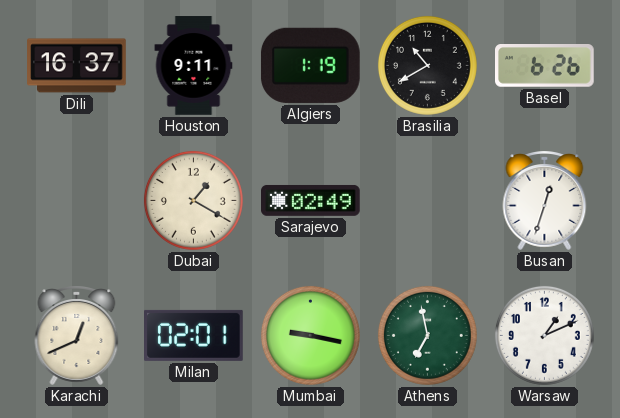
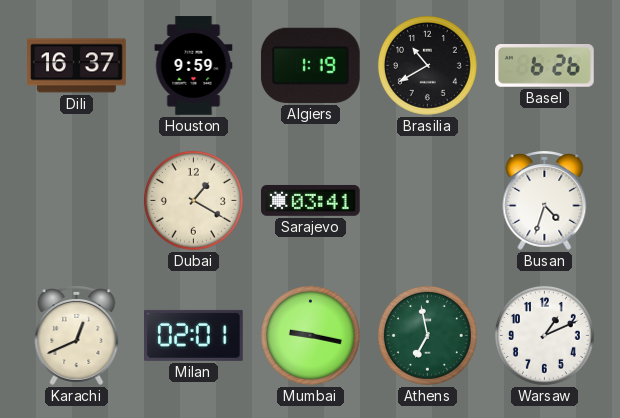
Houston: 9:11 -> 9:59
Sarajevo: 02:49 -> 03:41
Busan: 12:33 -> 4:33
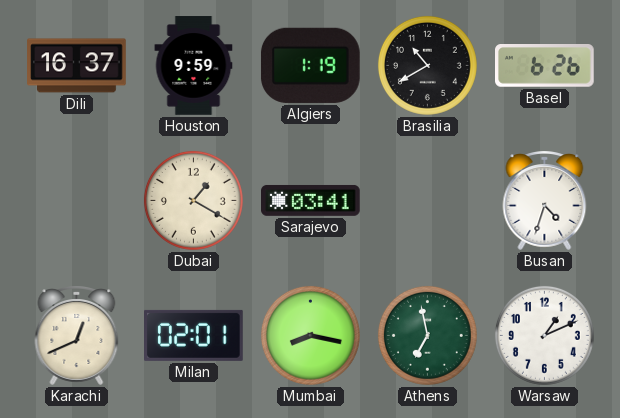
Mumbai: 9:17 -> 8:17
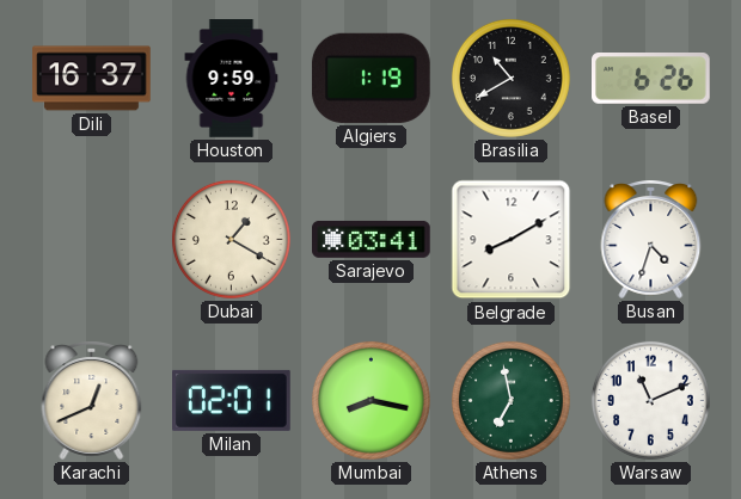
Belgrade: none -> 8:10
Warsaw: 1:11 -> 11:11
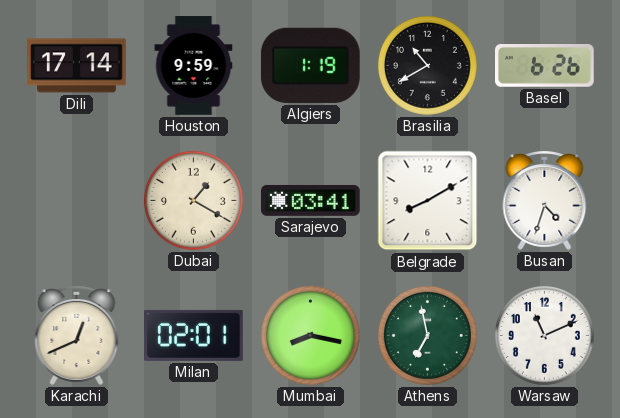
Dili: 16:37 -> 17:14
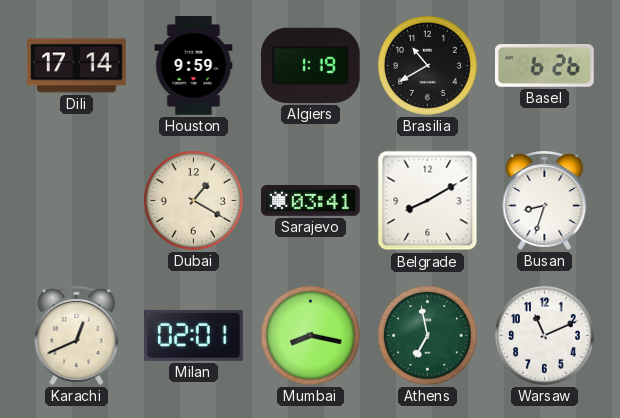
Busan: 4:33 -> 8:33
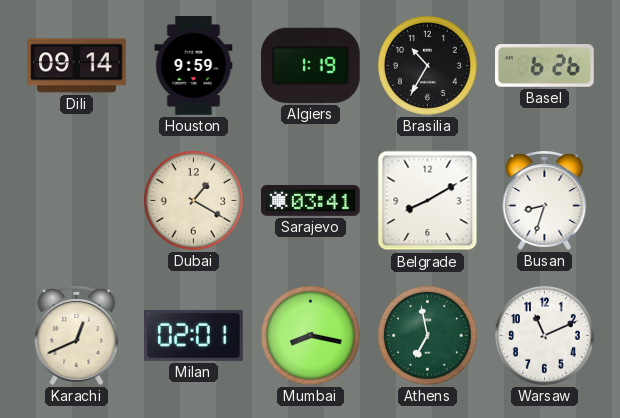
Dili: 17:14 -> 09:14
Brasilia: 10:40 -> 10:35
